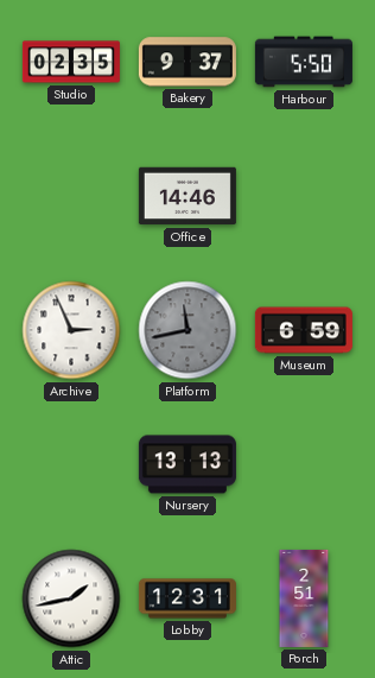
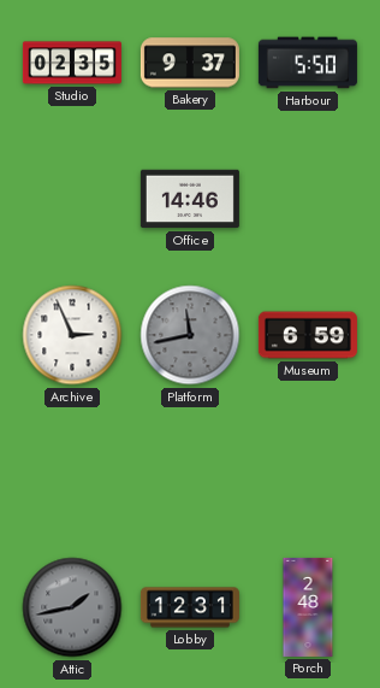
Nursery: 13:13 -> none
Attic dial: white -> grey
Porch: 2:51 -> 2:48
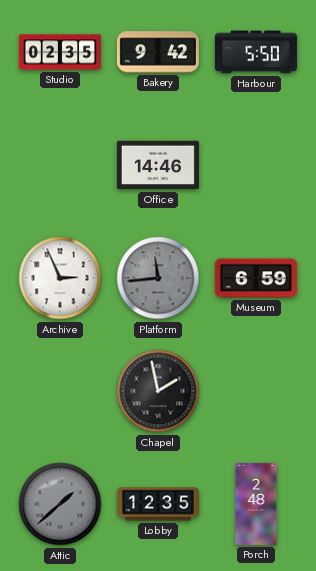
Bakery: 9:37 -> 9:42
Platform: 11:43 -> 11:44
Chapel: none -> 1:58
Attic: 1:43 -> 1:38
Lobby: 12:31 -> 12:35
